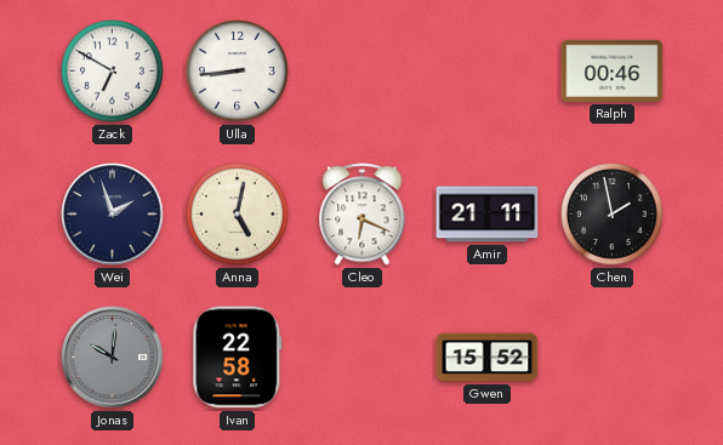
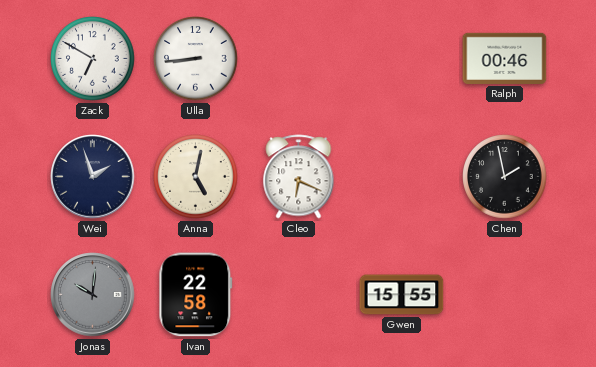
Amir: 21:11 -> none
Gwen: 15:52 -> 15:55
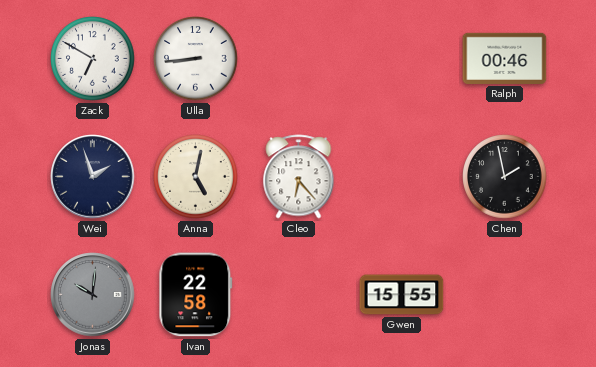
Cleo: 6:19 -> 6:23
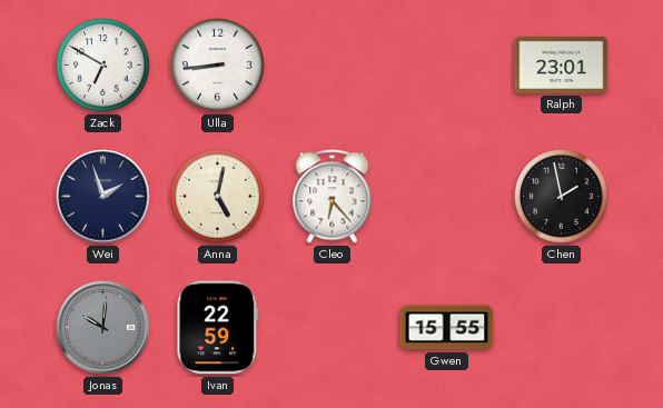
Ralph: 00:46 -> 23:01
Ivan: 22:58 -> 22:59
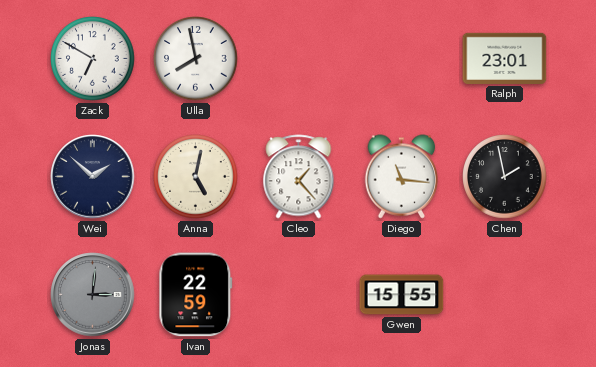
Ulla: 8:44 -> 7:58
Wei: 1:57 -> 1:52
Cleo: 6:23 -> 1:23
Diego: none -> 11:16
Jonas: 10:01 -> 3:01
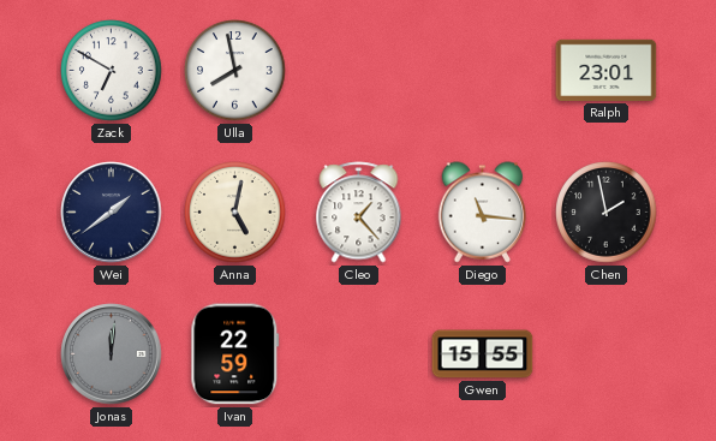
Wei: 1:52 -> 1:39
Jonas: 3:01 -> 12:01
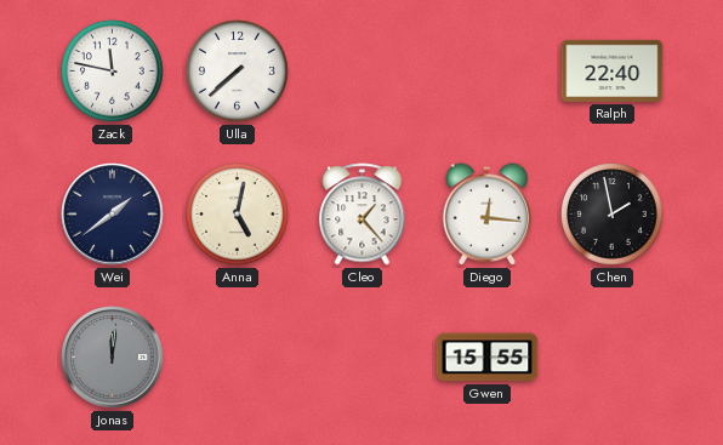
Zack: 6:50 -> 11:47
Ulla: 7:58 -> 7:38
Ralph: 23:01 -> 22:40
Diego: 11:16 -> 12:16
Ivan: 22:59 -> none
